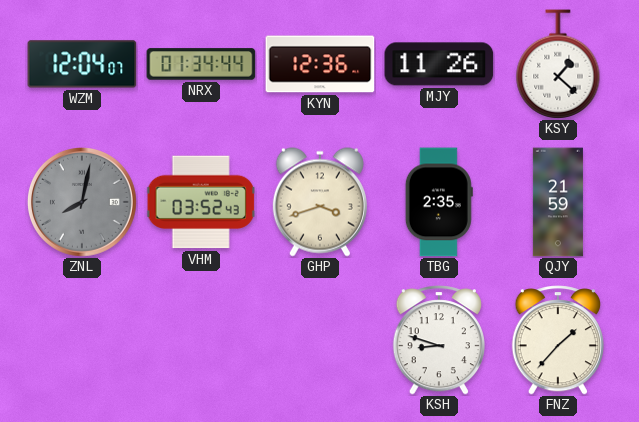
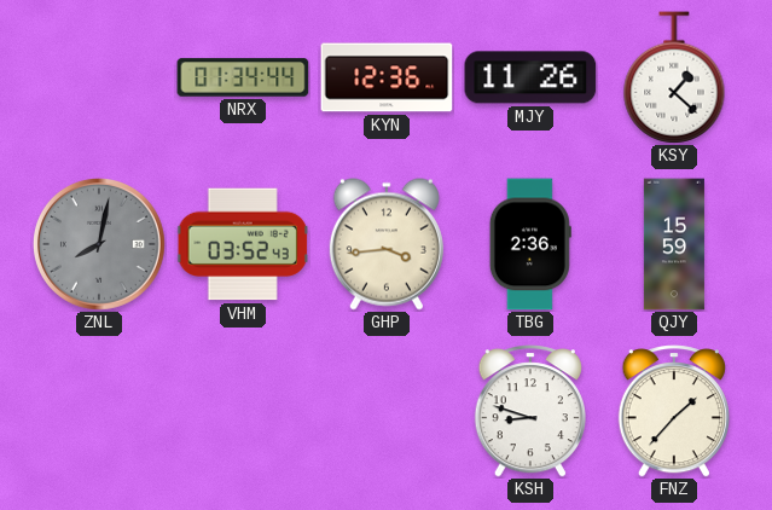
WZM: 12:04 -> none
GHP: 3:42 -> 3:44
TBG: 2:35 -> 2:36
QJY: 21:59 -> 15:59
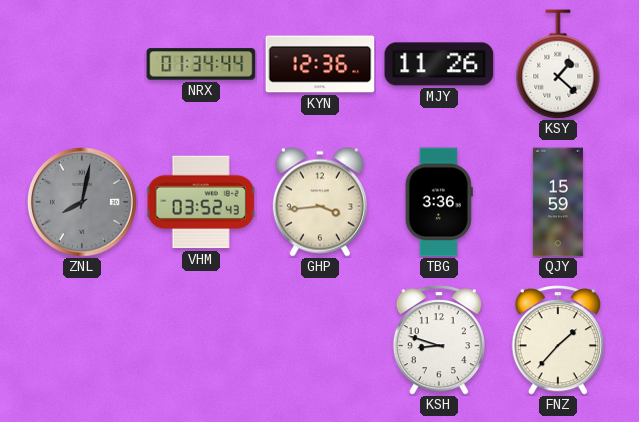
TBG: 2:36 -> 3:36
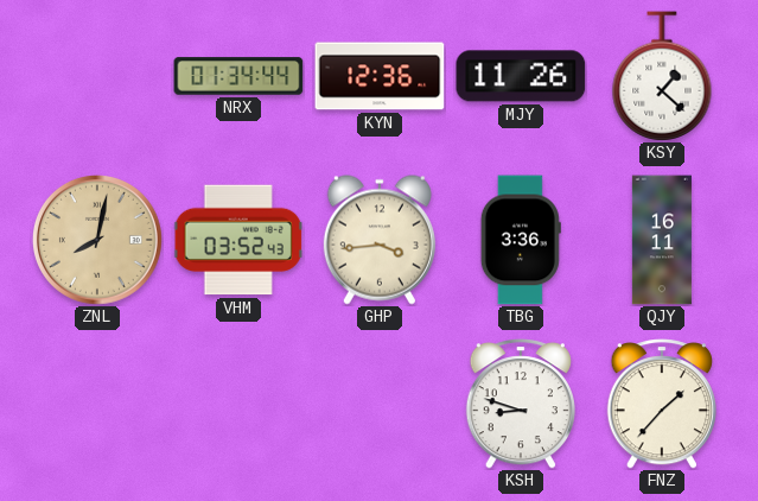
ZNL dial: grey -> champagne
QJY: 15:59 -> 16:11
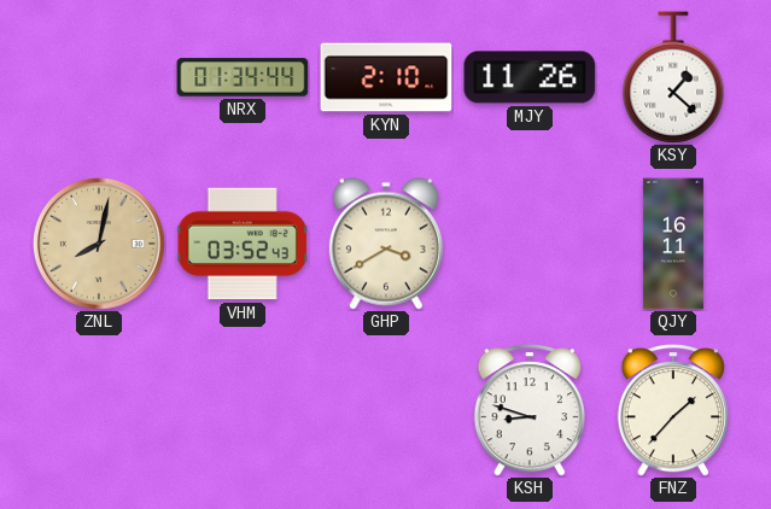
KYN: 12:36 -> 2:10
GHP: 3:44 -> 3:40
TBG: 3:36 -> none
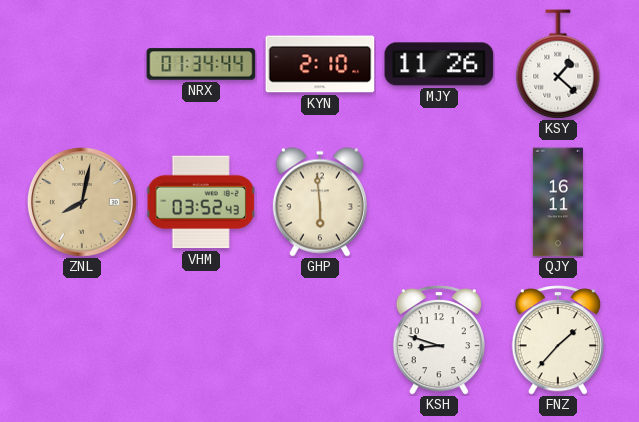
GHP: 3:40 -> 5:59
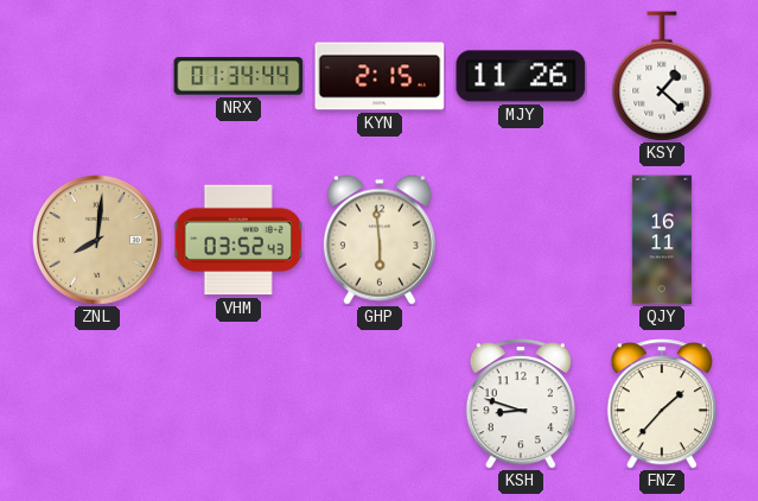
KYN: 2:10 -> 2:15
ZNL: 8:02 -> 8:01
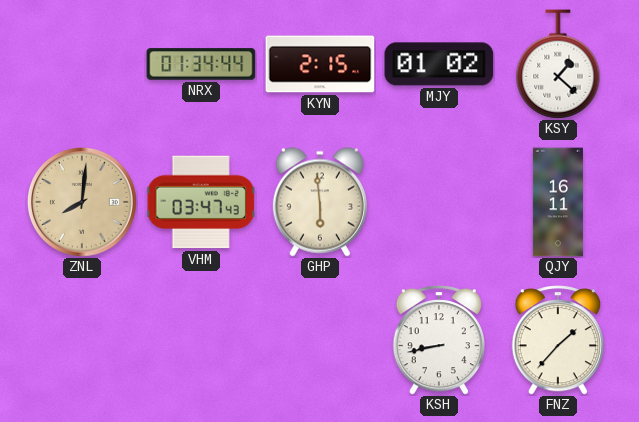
MJY: 11:26 -> 01:02
VHM: 03:52 -> 03:47
KSH: 8:48 -> 8:43
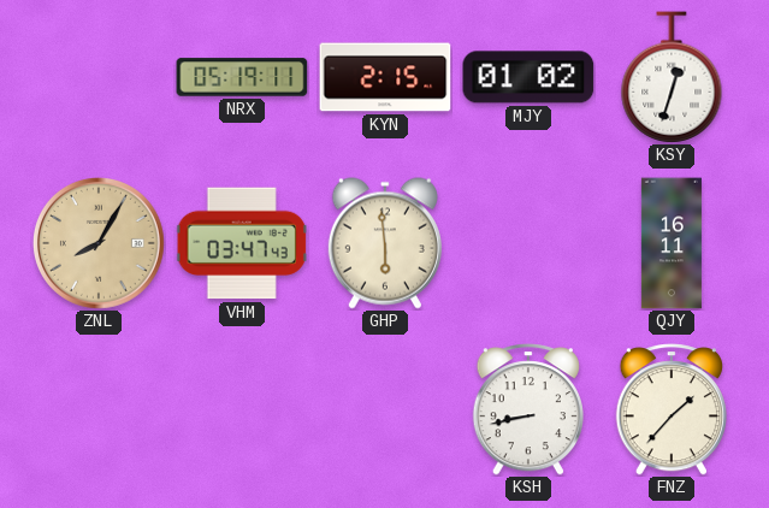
NRX: 01:34 -> 05:19
KSY: 1:22 -> 12:33
ZNL: 8:01 -> 8:05
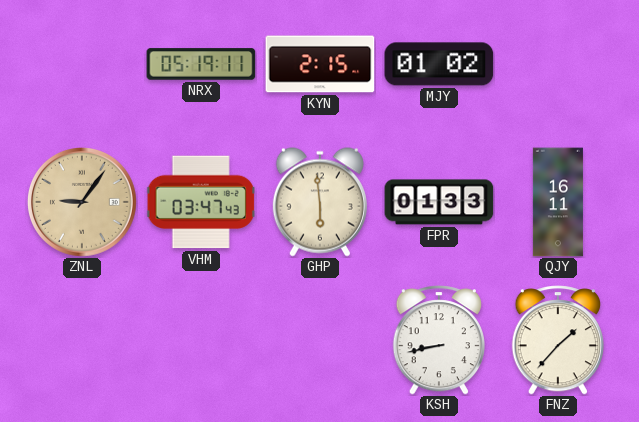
KSY: 12:33 -> none
ZNL: 8:05 -> 9:06
FPR: none -> 01:33
